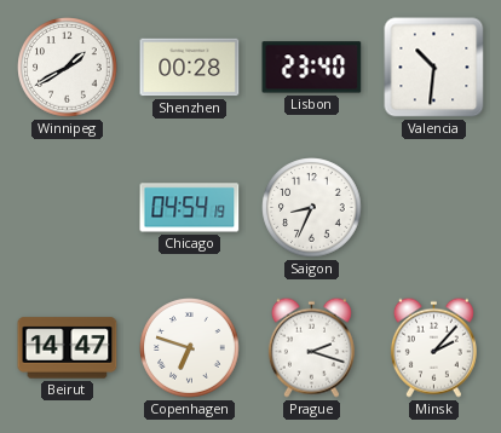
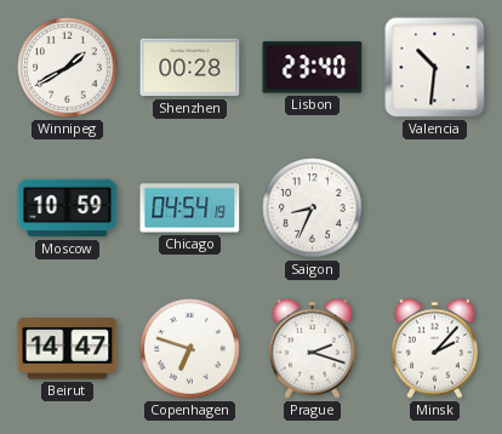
Moscow: none -> 10:59
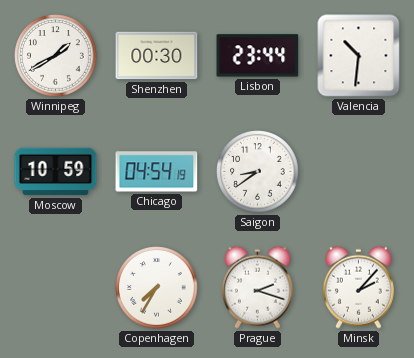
Shenzhen: 00:28 -> 00:30
Lisbon: 23:40 -> 23:44
Saigon: 8:34 -> 8:39
Beirut: 14:47 -> none
Copenhagen: 6:48 -> 7:35
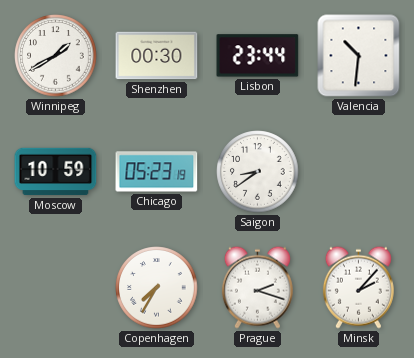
Chicago: 04:54 -> 05:23
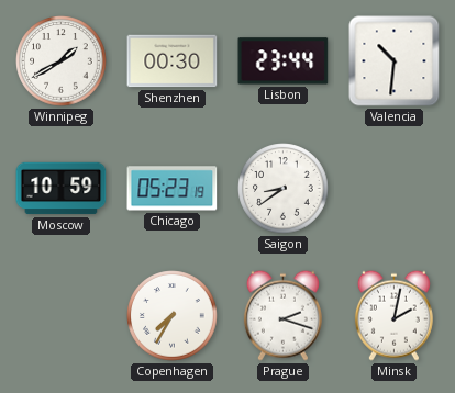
Minsk: 2:07 -> 2:02
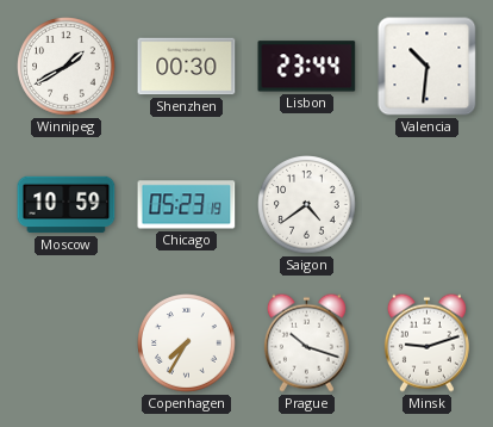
Saigon: 8:39 -> 4:39
Prague: 2:18 -> 10:18
Minsk: 2:02 -> 9:12
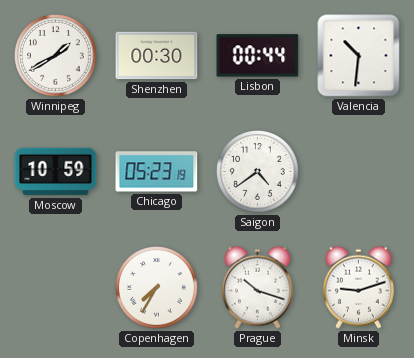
Lisbon: 23:44 -> 00:44
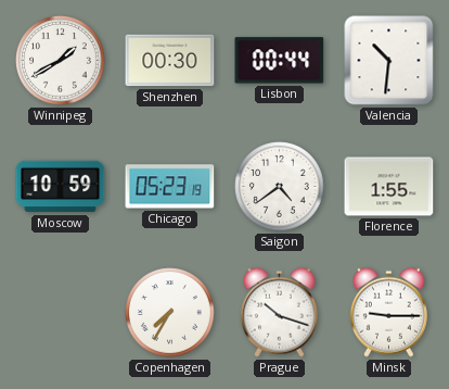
Florence: none -> 1:55
Minsk: 9:12 -> 9:15
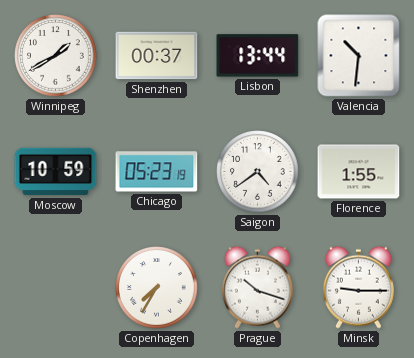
Shenzhen: 00:30 -> 00:37
Lisbon: 00:44 -> 13:44
